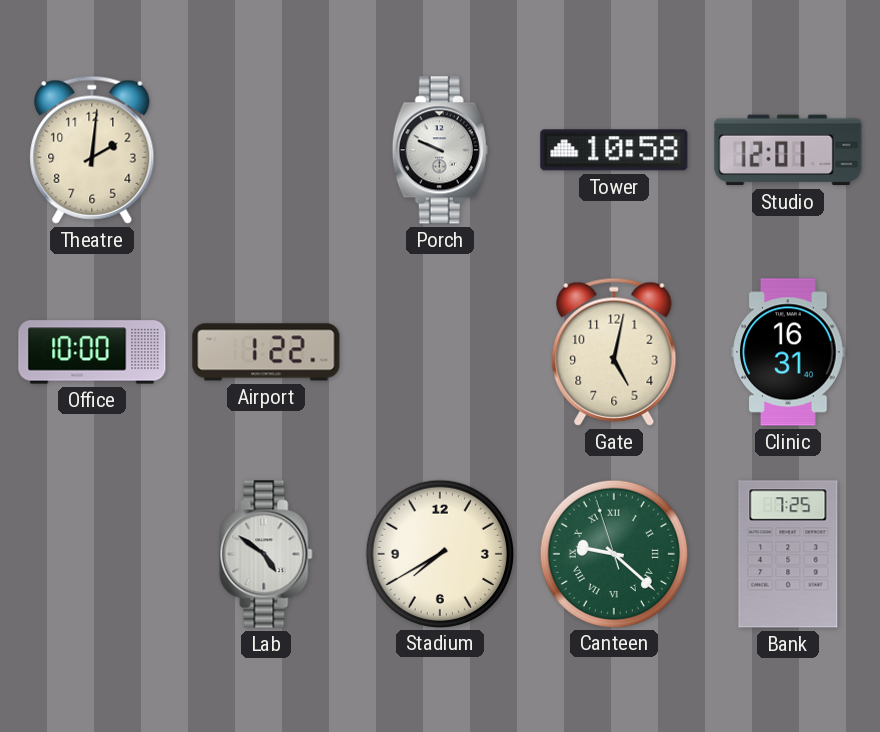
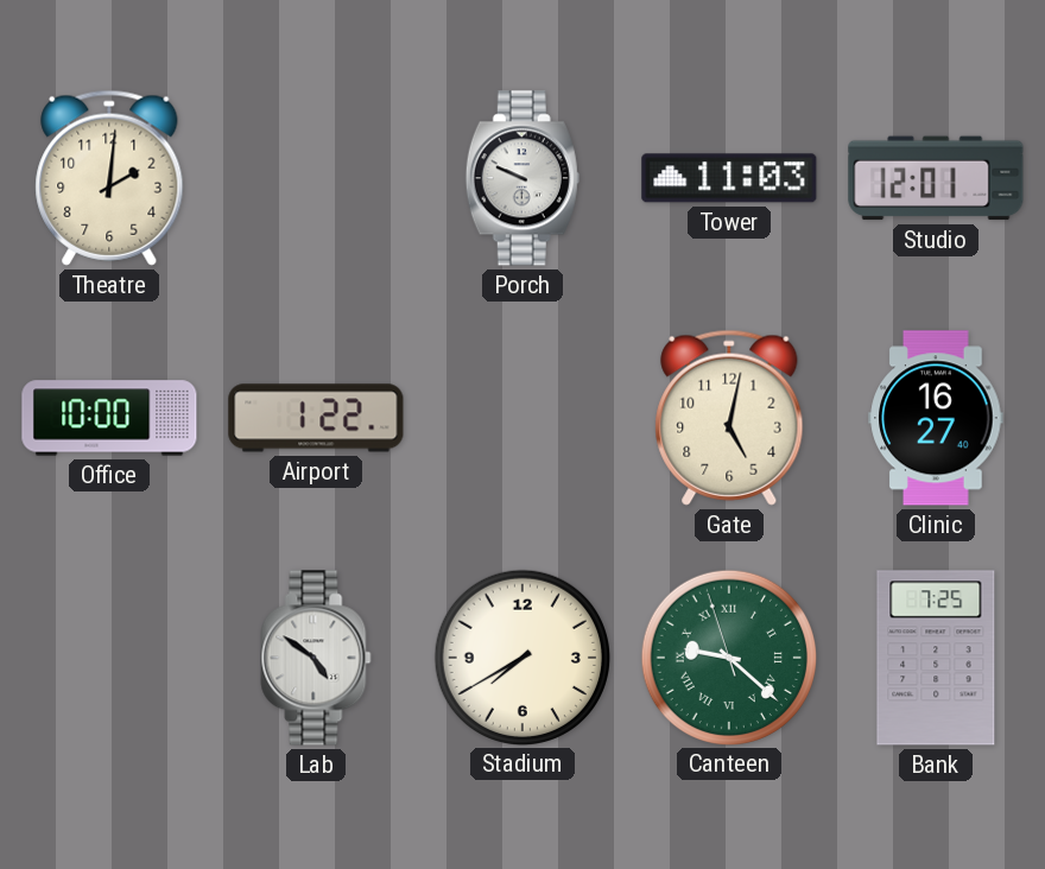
Tower: 10:58 -> 11:03
Clinic: 16:31 -> 16:27
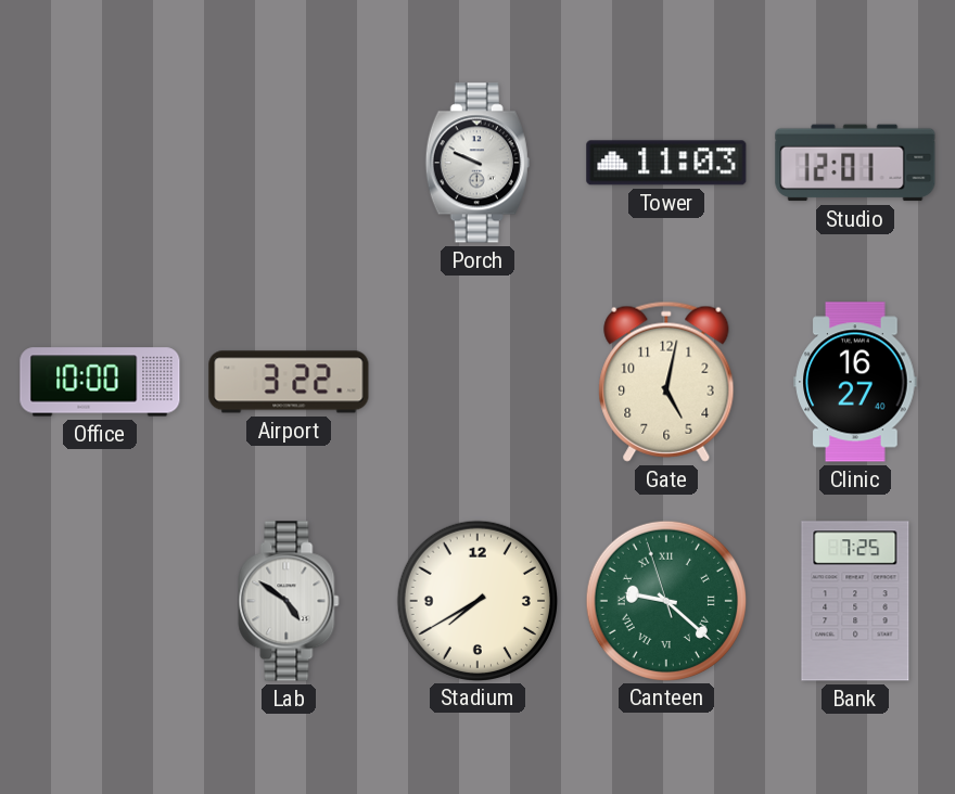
Theatre: 2:01 -> none
Airport: 1:22 -> 3:22
